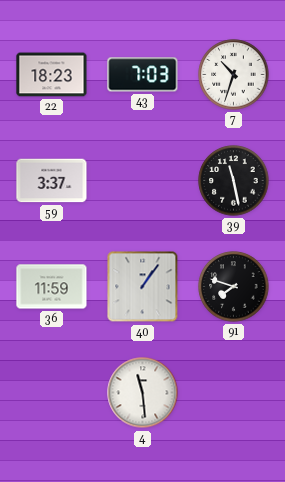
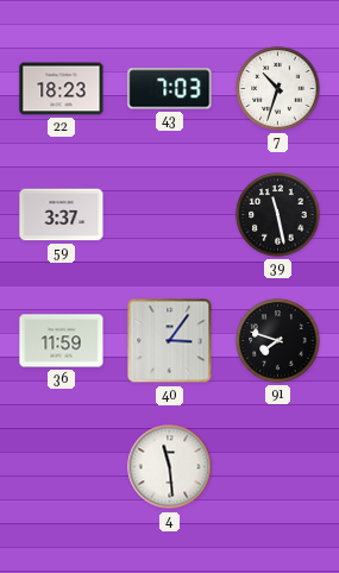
40: 1:06 -> 3:06
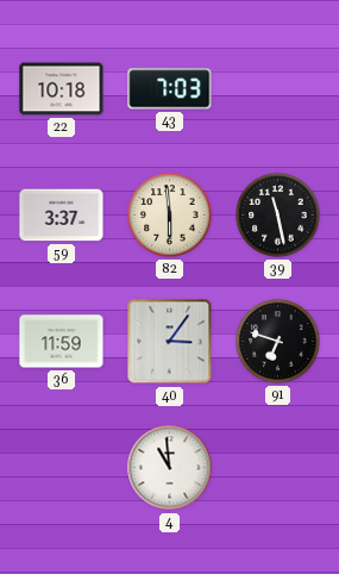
22: 18:23 -> 10:18
7: 10:33 -> none
82: none -> 5:59
91: 7:48 -> 6:48
4: 11:29 -> 10:59
